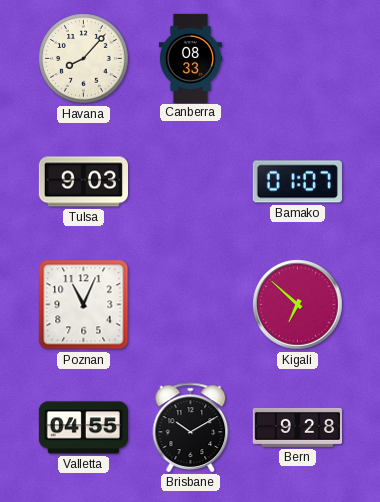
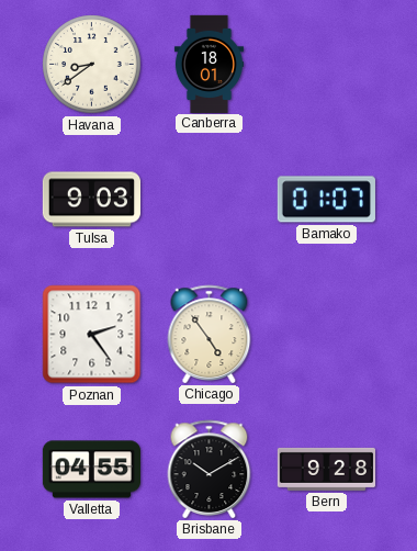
Havana: 8:07 -> 8:39
Canberra: 08:33 -> 18:01
Poznan: 11:04 -> 2:24
Chicago: none -> 4:54
Kigali: 6:52 -> none
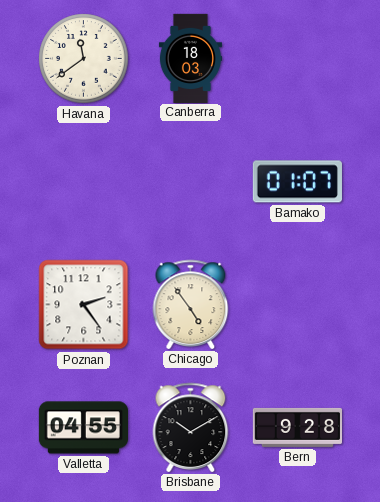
Havana: 8:39 -> 11:39
Canberra: 18:01 -> 18:03
Tulsa: 9:03 -> none
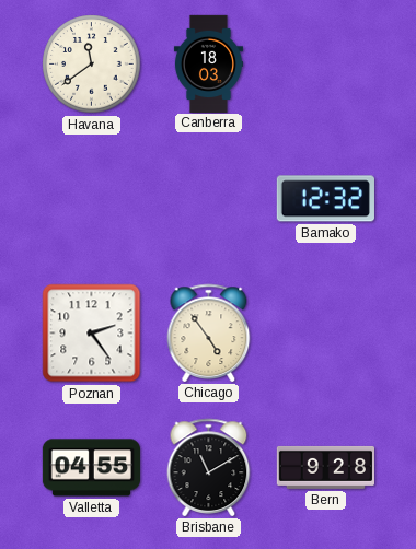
Bamako: 01:07 -> 12:32
Brisbane: 10:10 -> 11:10
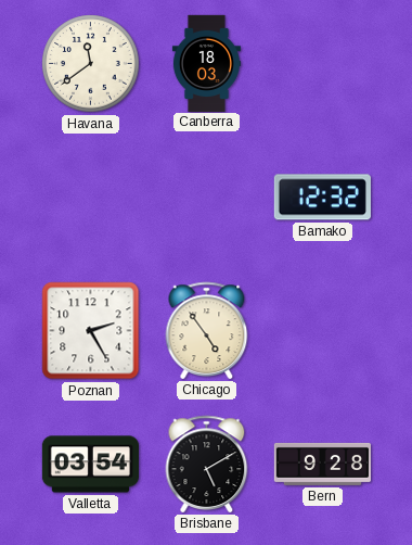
Poznan: 2:24 -> 2:25
Valletta: 04:55 -> 03:54
Brisbane: 11:10 -> 5:10
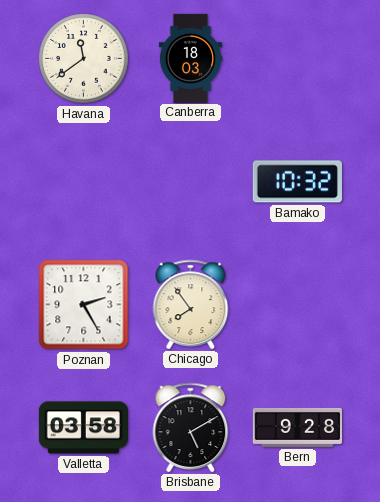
Bamako: 12:32 -> 10:32
Chicago: 4:54 -> 7:54
Valletta: 03:54 -> 03:58
